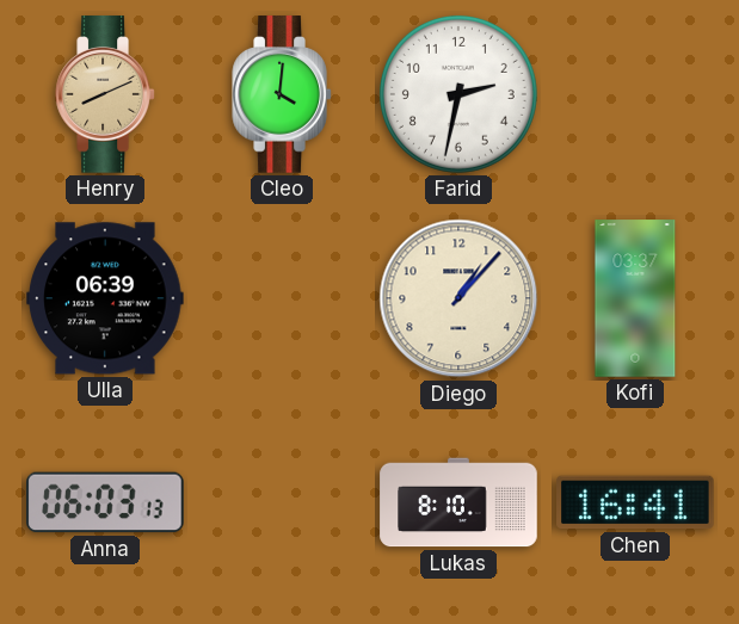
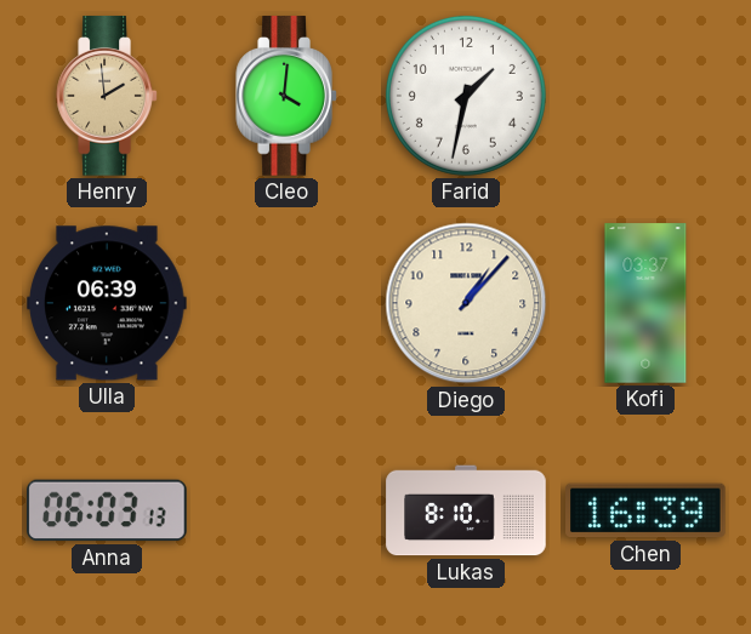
Henry: 8:11 -> 1:59
Farid: 2:32 -> 1:32
Chen: 16:41 -> 16:39
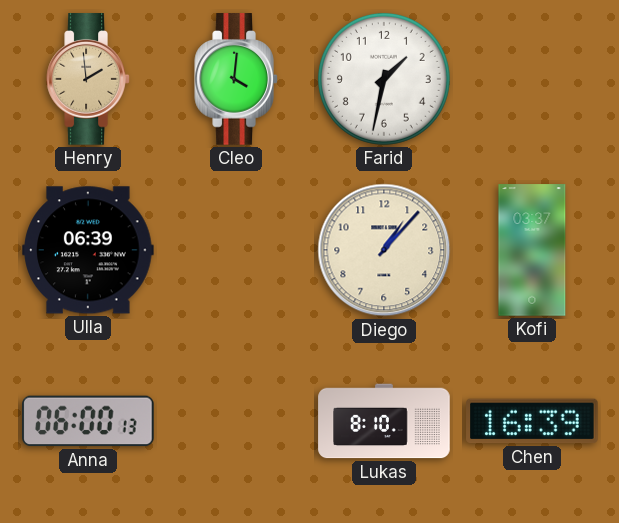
Anna: 06:03 -> 06:00
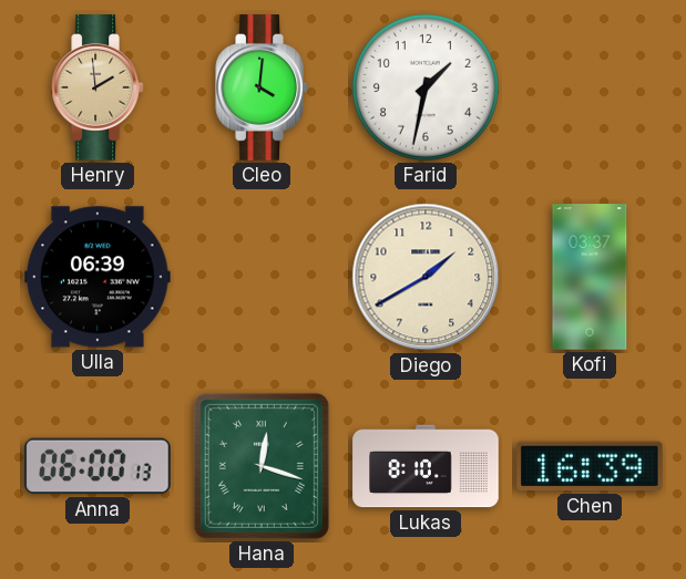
Diego: 1:07 -> 1:40
Hana: none -> 12:18
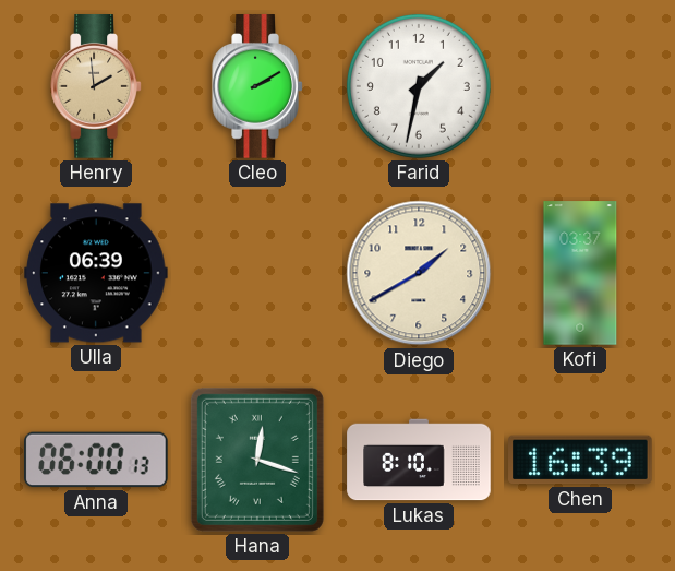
Cleo: 4:01 -> 2:10
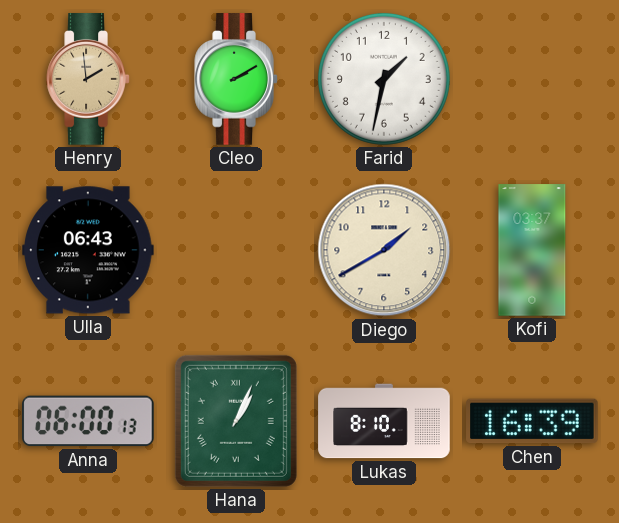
Ulla: 06:39 -> 06:43
Hana: 12:18 -> 1:04
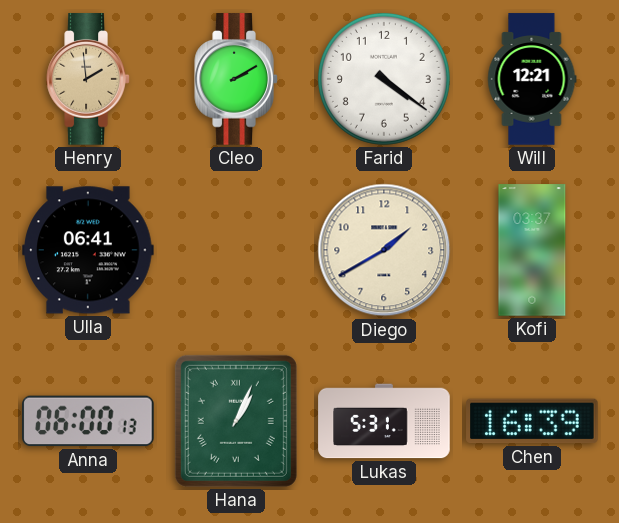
Farid: 1:32 -> 4:21
Will: none -> 12:21
Ulla: 06:43 -> 06:41
Lukas: 8:10 -> 5:31
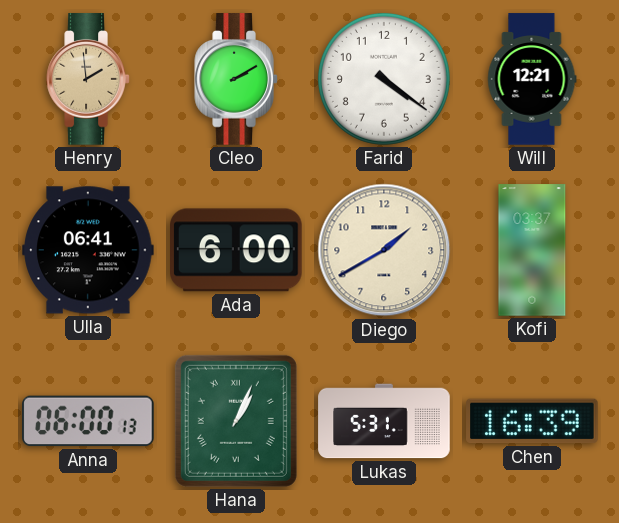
Ada: none -> 6:00
